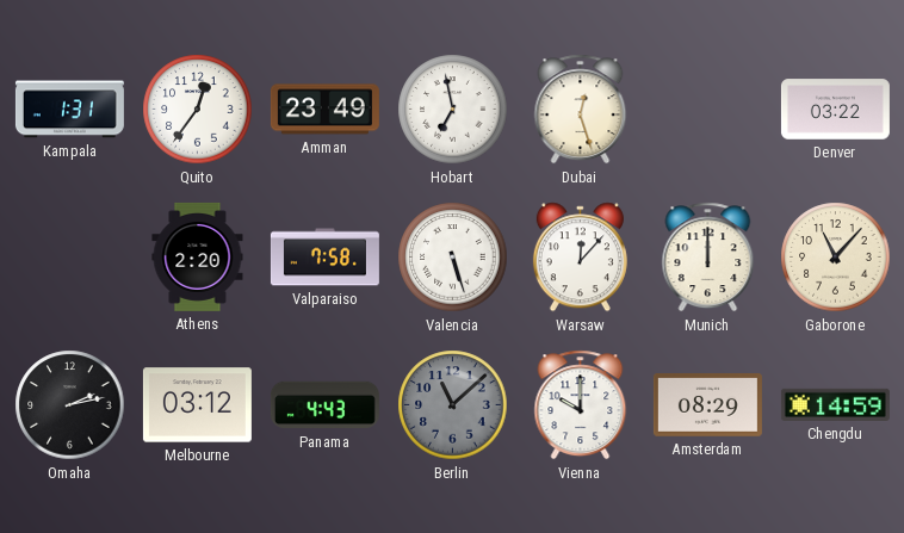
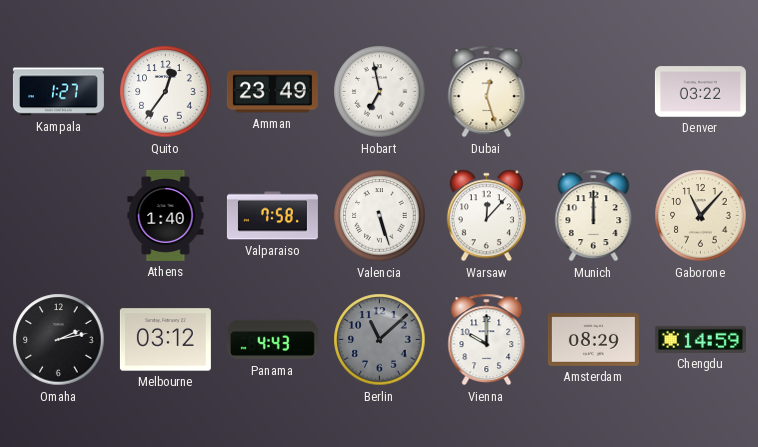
Kampala: 1:31 -> 1:27
Athens: 2:20 -> 1:40
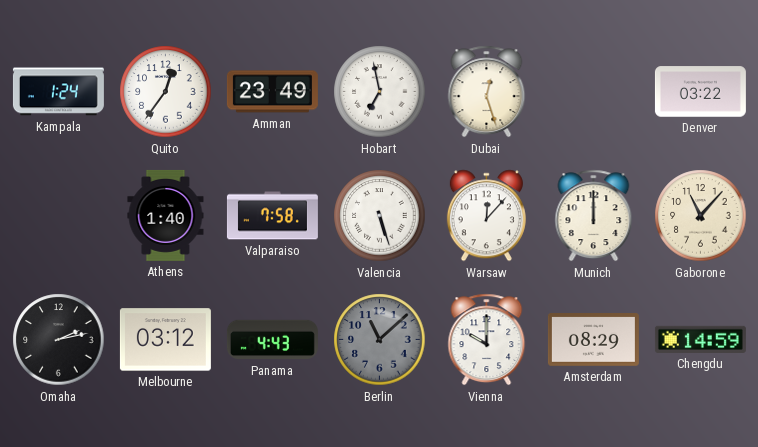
Kampala: 1:27 -> 1:24
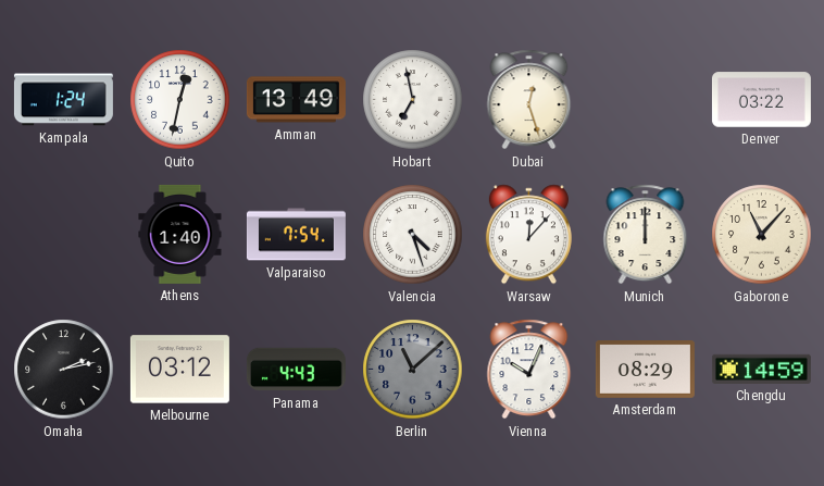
Quito: 12:36 -> 12:32
Amman: 23:49 -> 13:49
Valparaiso: 7:58 -> 7:54
Valencia: 5:27 -> 4:27
Vienna: 10:00 -> 10:04
